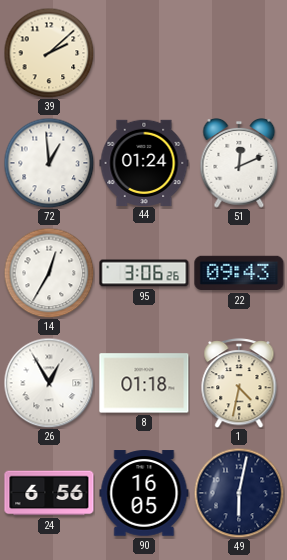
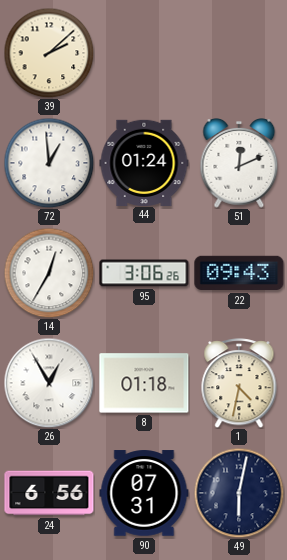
90: 16:05 -> 07:31
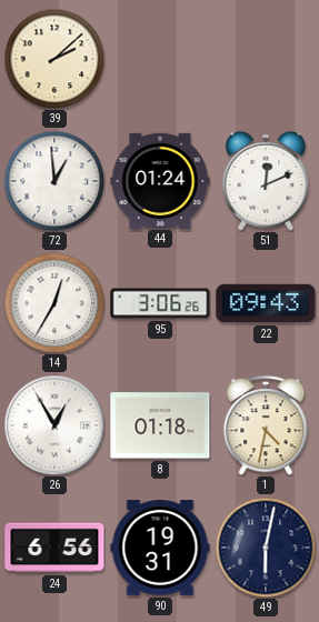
90: 07:31 -> 19:31
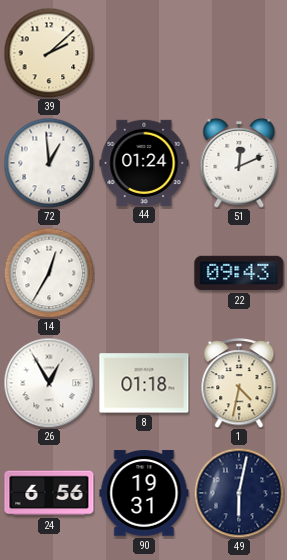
95: 3:06 -> none
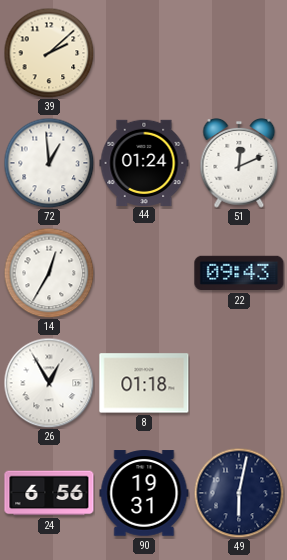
1: 4:32 -> none
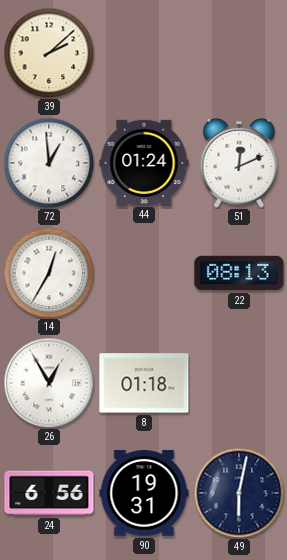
22: 09:43 -> 08:13
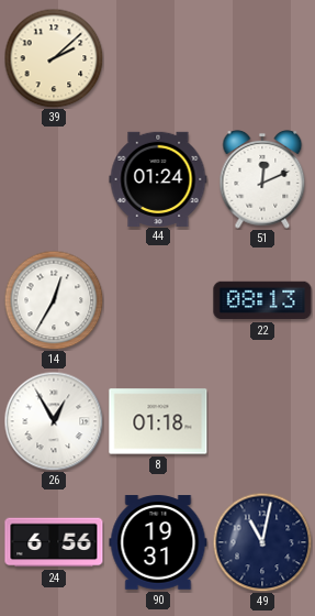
72: 12:59 -> none
49: 6:02 -> 11:02
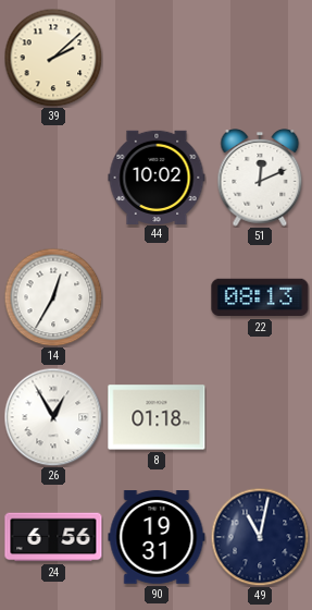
44: 01:24 -> 10:02
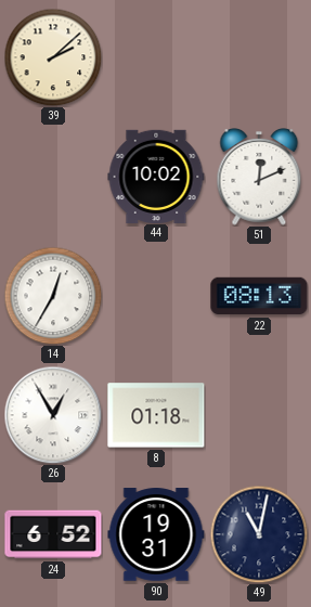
24: 6:56 -> 6:52
